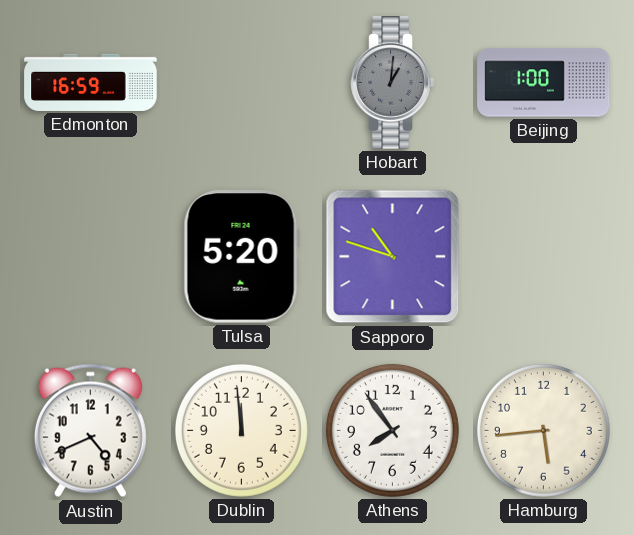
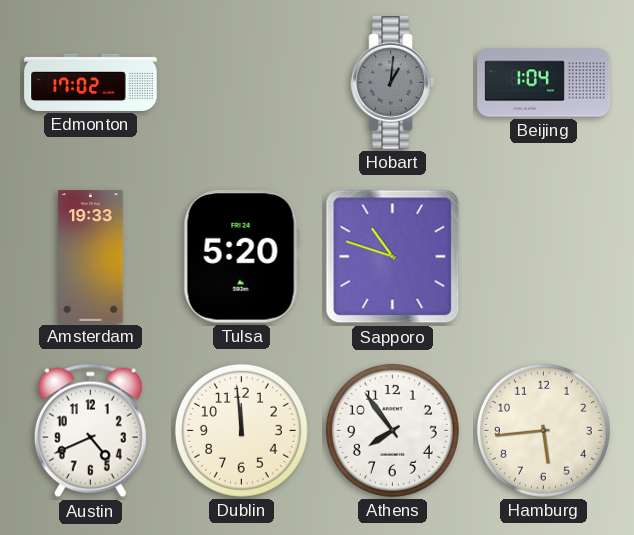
Edmonton: 16:59 -> 17:02
Beijing: 1:00 -> 1:04
Amsterdam: none -> 19:33
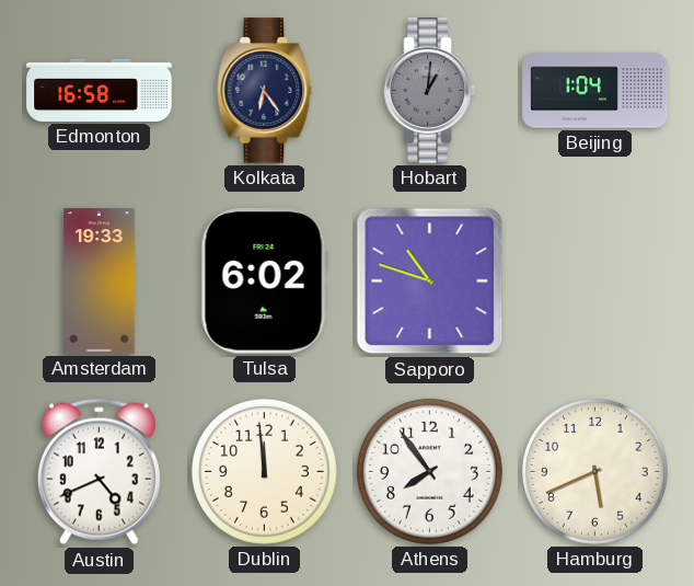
Edmonton: 17:02 -> 16:58
Kolkata: none -> 6:24
Tulsa: 5:20 -> 6:02
Hamburg: 5:44 -> 5:41
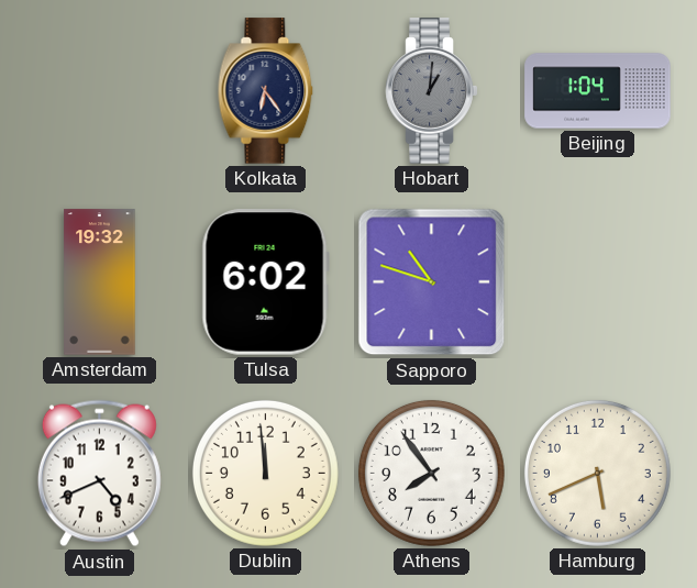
Edmonton: 16:58 -> none
Amsterdam: 19:33 -> 19:32
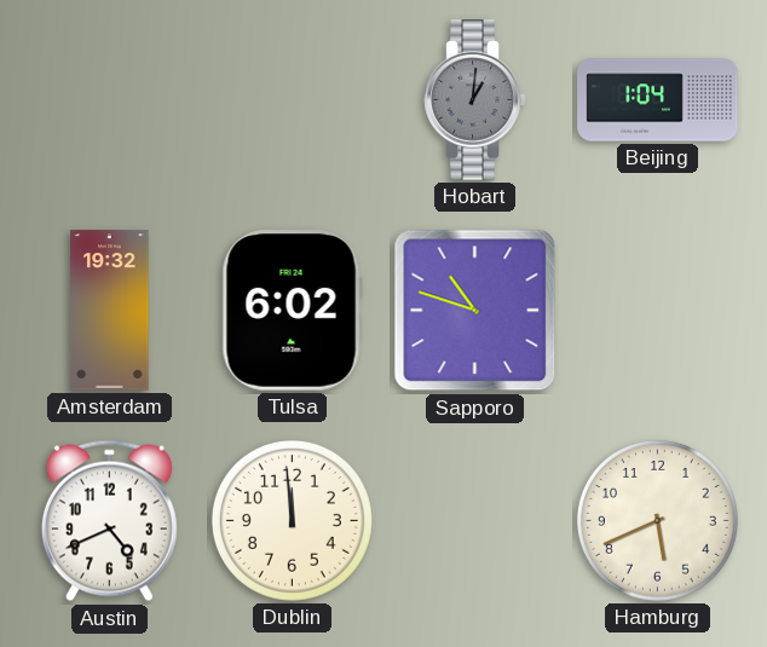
Kolkata: 6:24 -> none
Athens: 7:54 -> none
